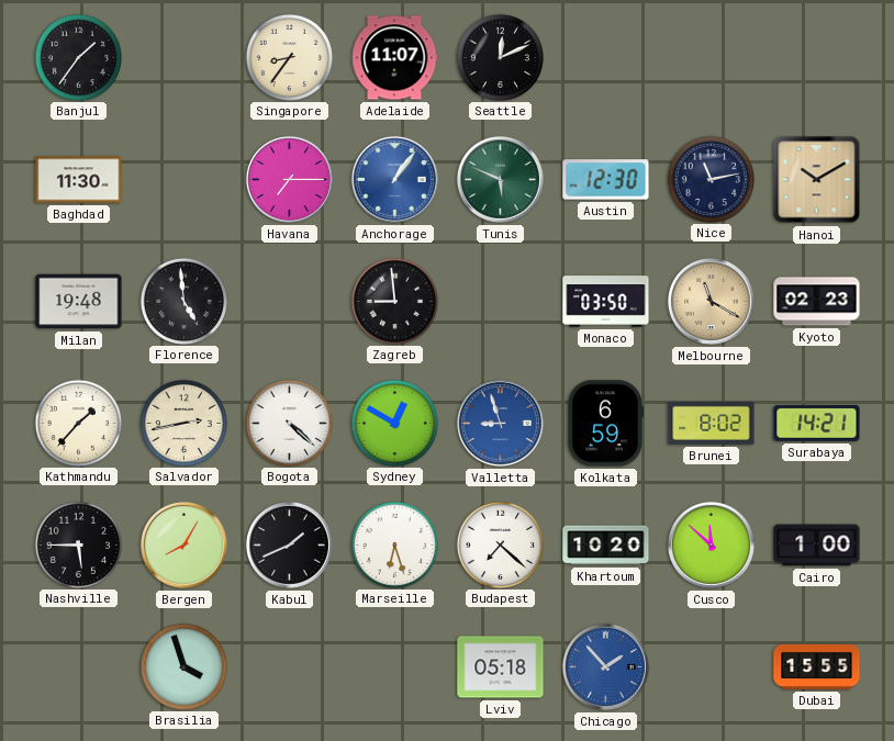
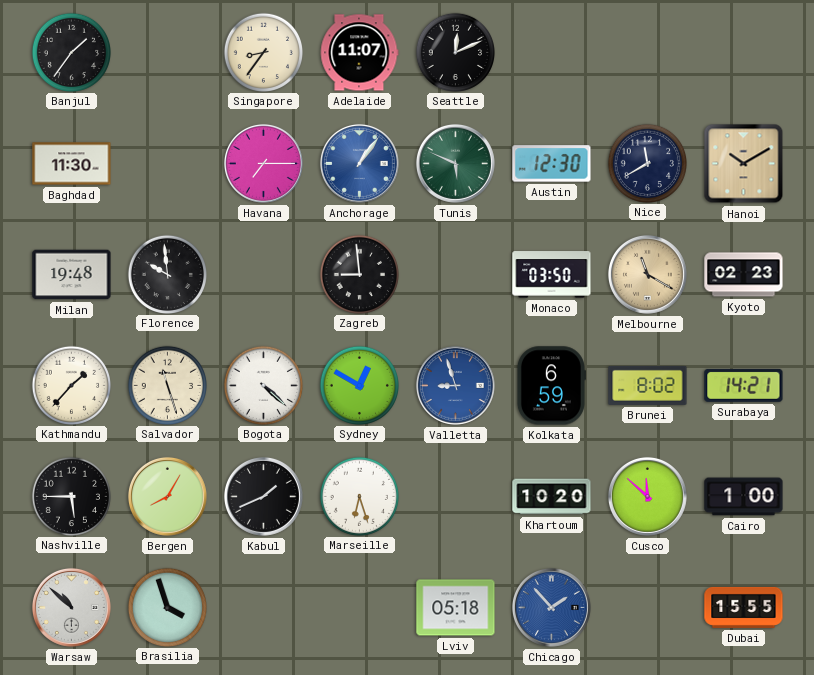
Nice: 11:13 -> 11:40
Florence: 4:59 -> 9:59
Salvador: 2:43 -> 11:27
Budapest: 7:22 -> none
Warsaw: none -> 10:52
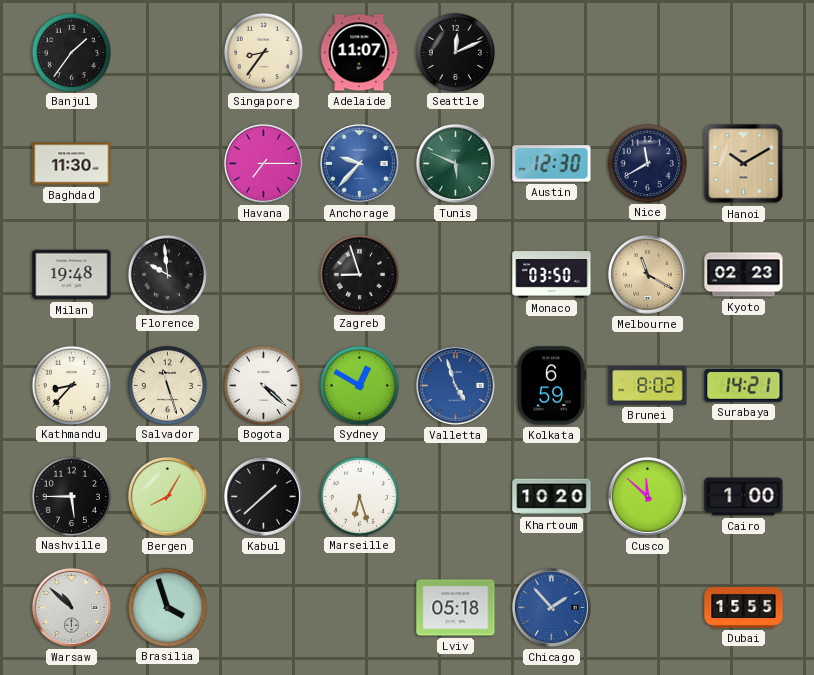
Anchorage: 1:06 -> 9:37
Zagreb: 8:59 -> 8:57
Kathmandu: 1:37 -> 8:37
Valletta: 8:57 -> 4:57
Kabul: 1:41 -> 1:38
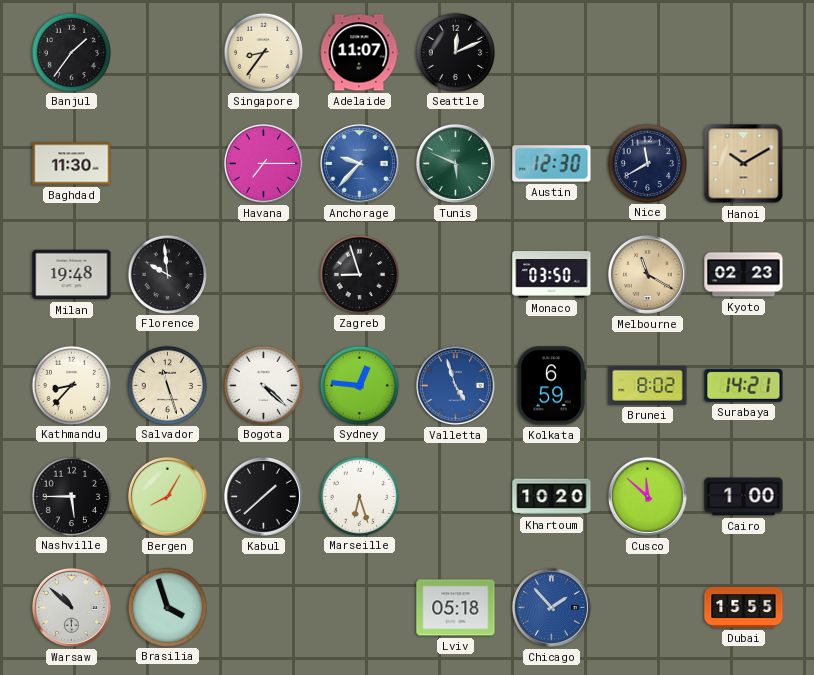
Sydney: 12:50 -> 12:46
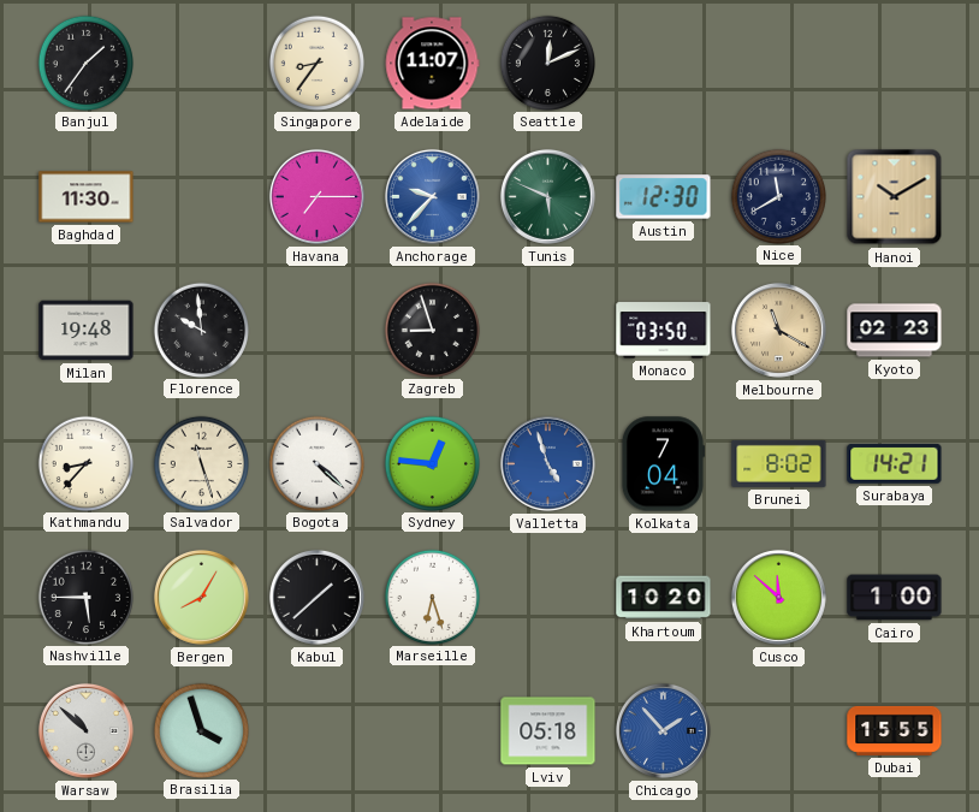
Kolkata: 6:59 -> 7:04
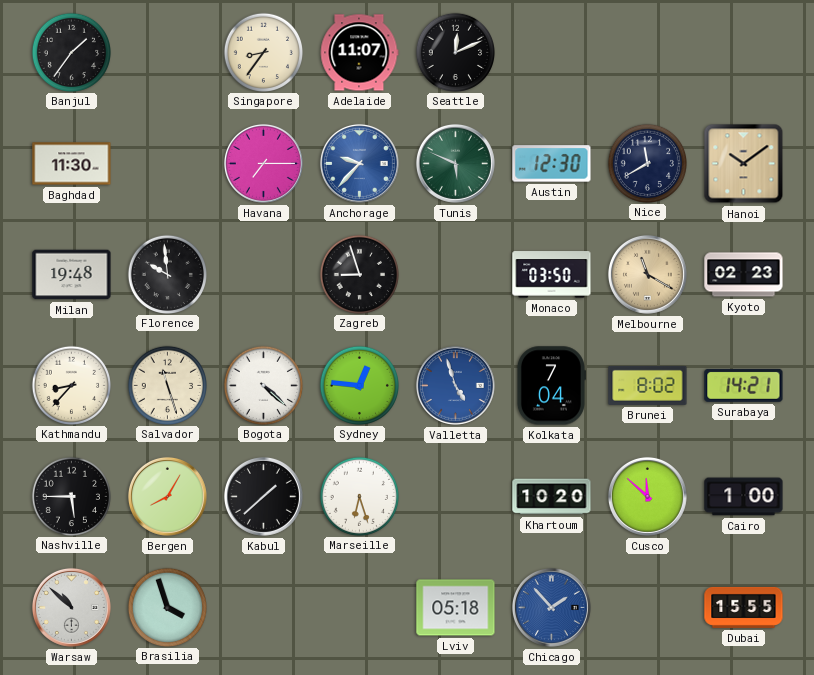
Hanoi: 10:10 -> 10:09
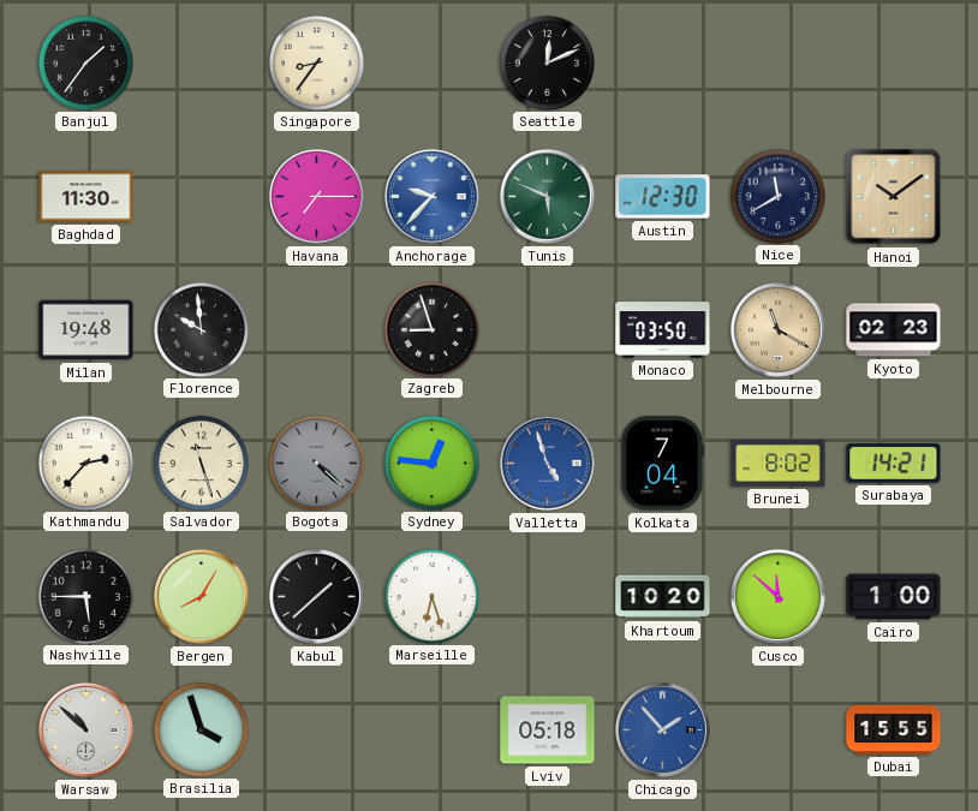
Adelaide: 11:07 -> none
Kathmandu: 8:37 -> 2:37
Bogota dial: white -> grey
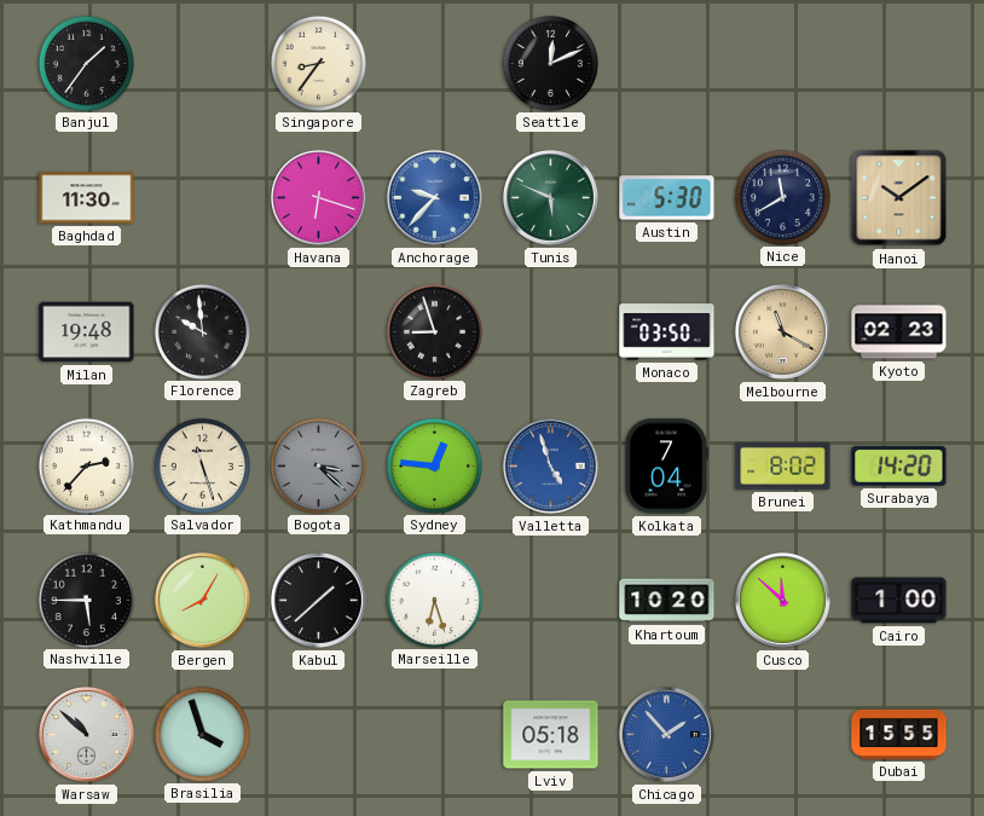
Havana: 7:15 -> 6:18
Austin: 12:30 -> 5:30
Bogota: 4:22 -> 3:22
Surabaya: 14:21 -> 14:20
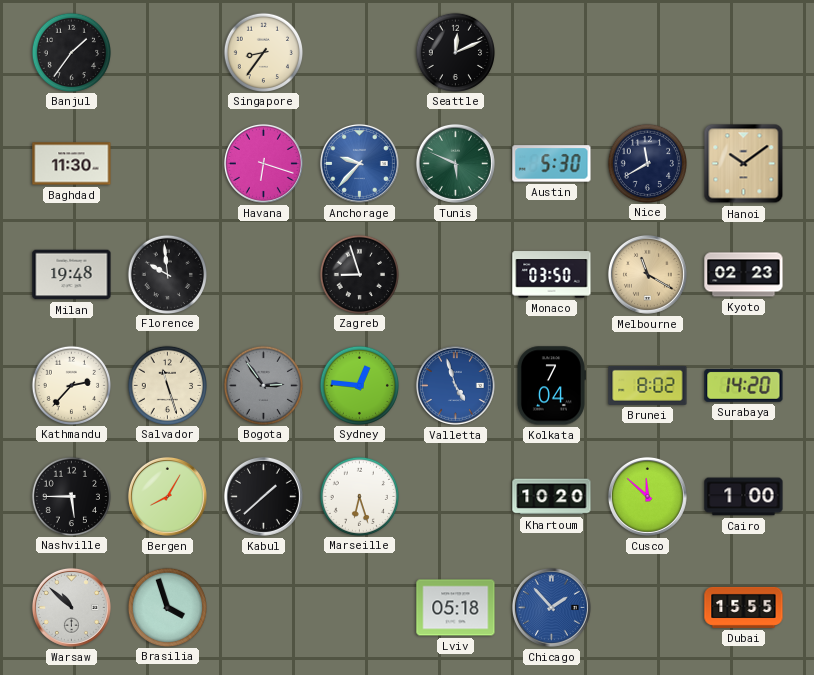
Bogota: 3:22 -> 2:54
